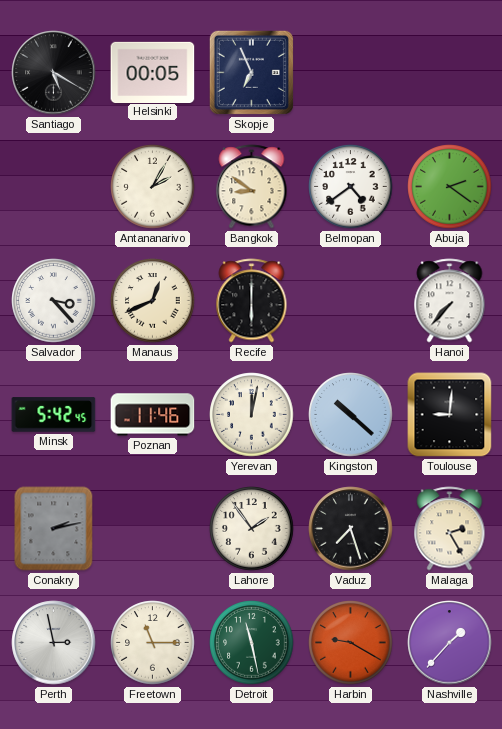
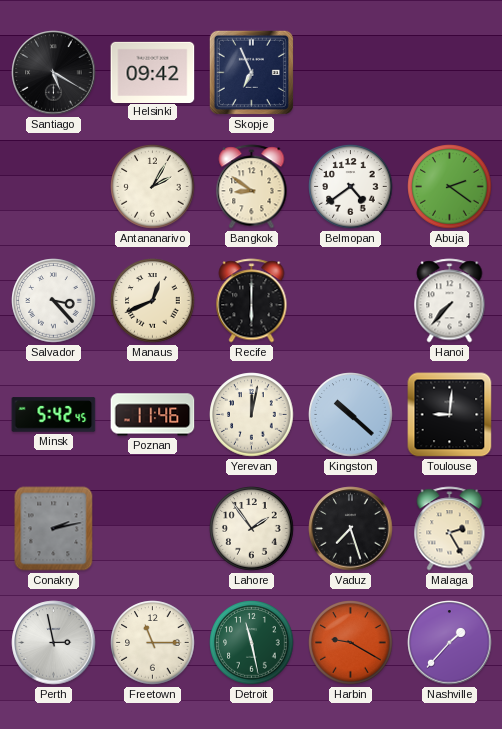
Helsinki: 00:05 -> 09:42
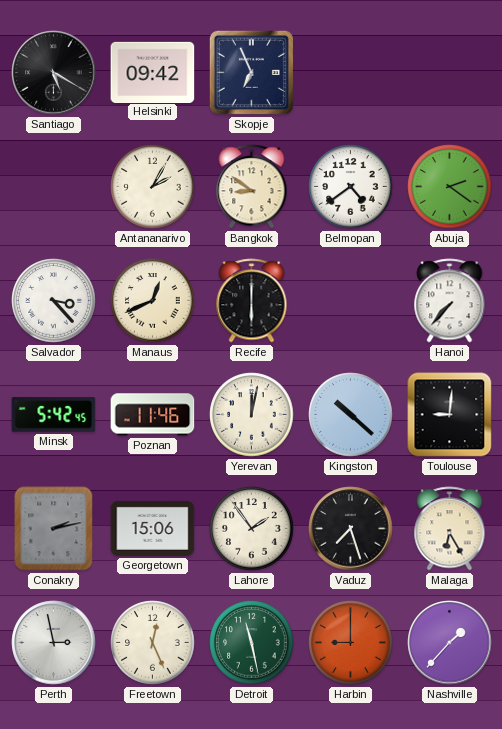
Georgetown: none -> 15:06
Malaga: 2:25 -> 6:25
Freetown: 11:15 -> 12:26
Harbin: 9:20 -> 9:00
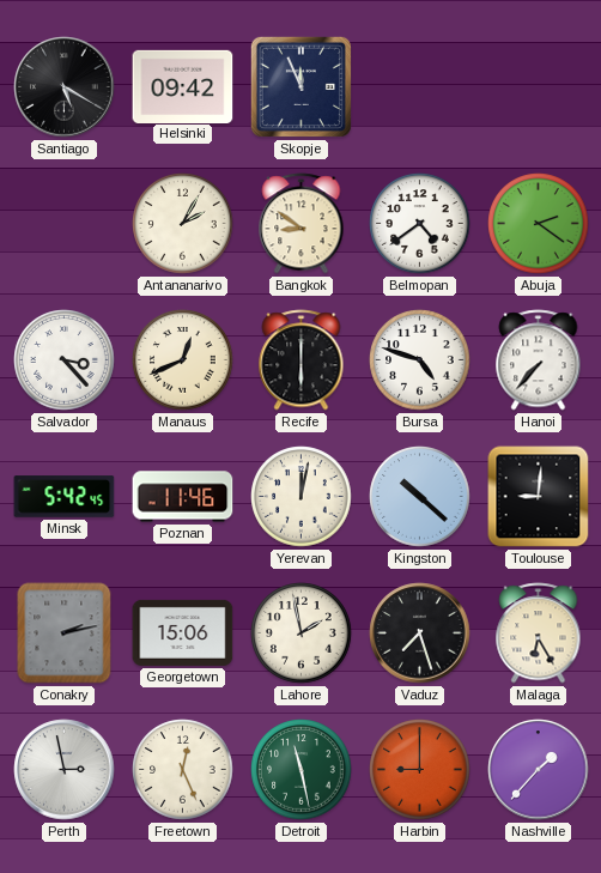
Skopje: 6:56 -> 11:56
Bursa: none -> 4:48
Lahore: 1:54 -> 1:58
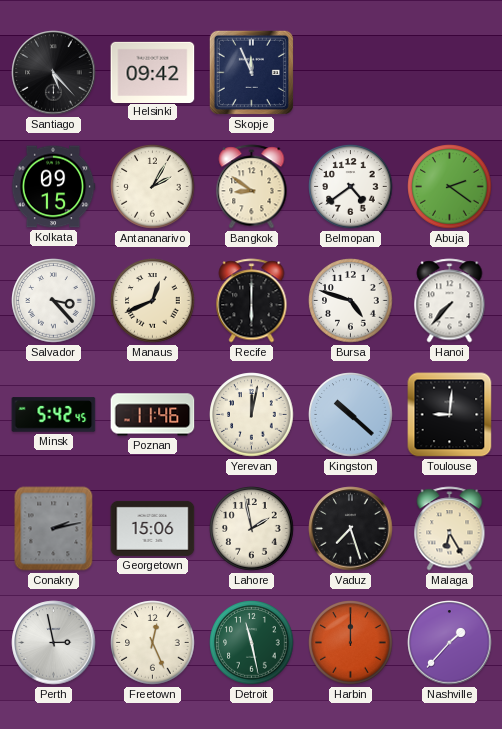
Santiago: 5:20 -> 5:23
Kolkata: none -> 09:15
Harbin: 9:00 -> 12:00
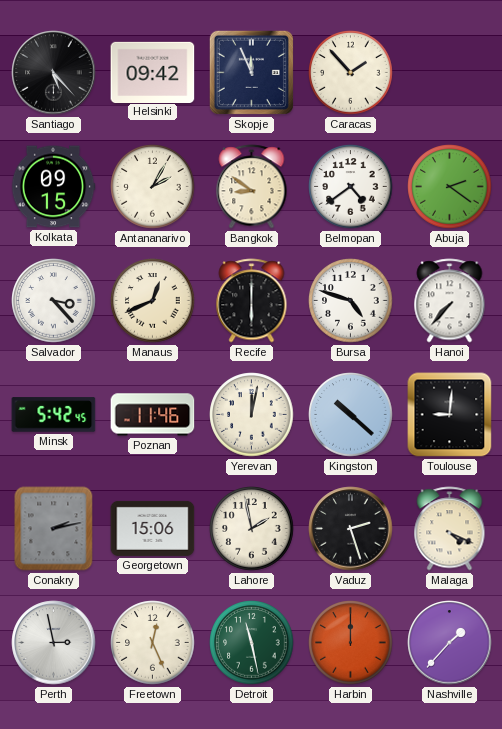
Caracas: none -> 1:53
Vaduz: 7:27 -> 2:27
Malaga: 6:25 -> 4:19
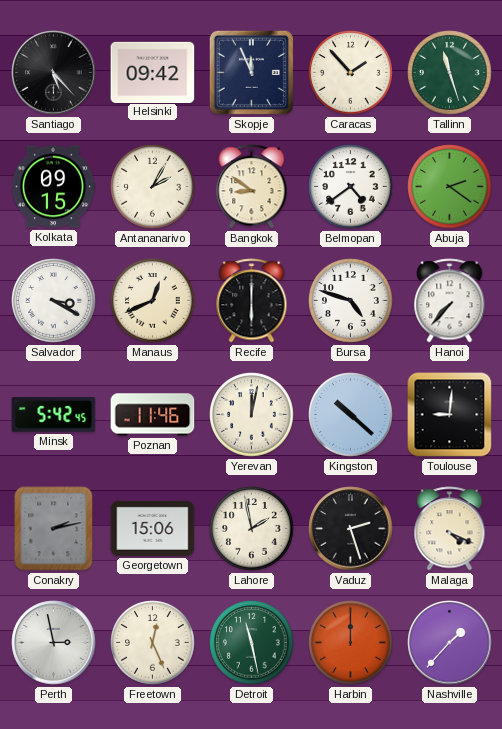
Tallinn: none -> 11:27
Salvador: 3:23 -> 3:20
